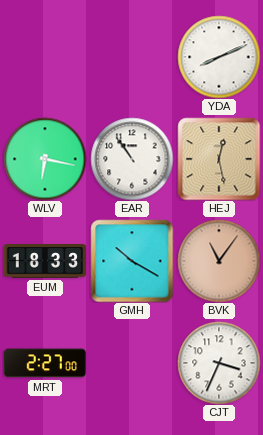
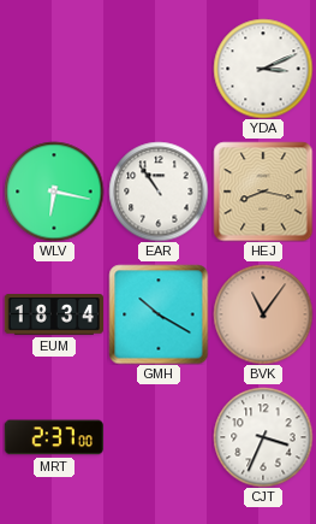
YDA: 8:11 -> 3:11
HEJ: 12:28 -> 8:17
EUM: 18:33 -> 18:34
MRT: 2:27 -> 2:37
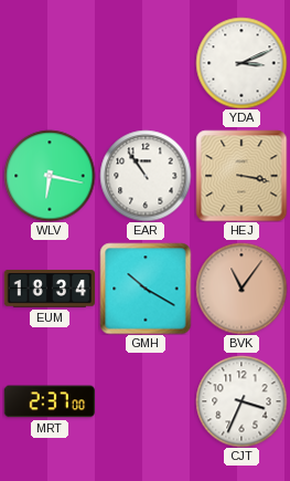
HEJ: 8:17 -> 3:17
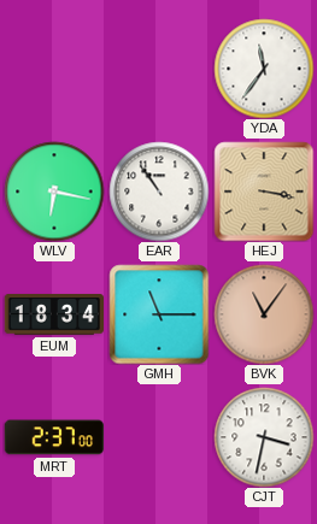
YDA: 3:11 -> 11:36
GMH: 10:20 -> 11:15
CJT: 3:34 -> 3:32
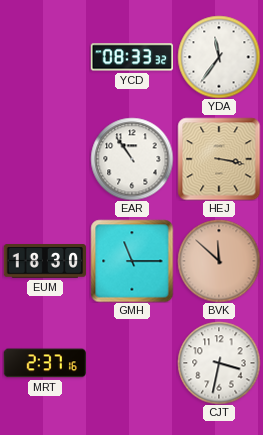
YCD: none -> 08:33
WLV: 6:17 -> none
EUM: 18:34 -> 18:30
BVK: 11:06 -> 11:52
MRT: 2:37:00 -> 2:37:16
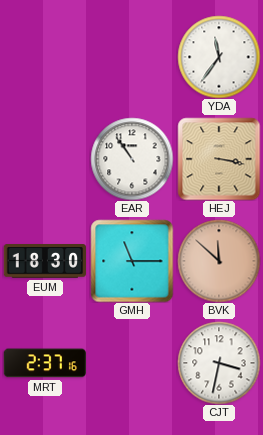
YCD: 08:33 -> none
